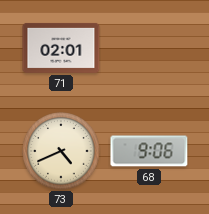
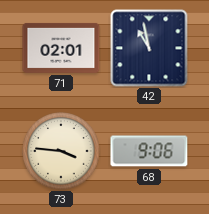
42: none -> 10:58
73: 4:41 -> 3:46
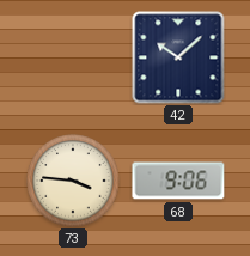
71: 02:01 -> none
42: 10:58 -> 10:08
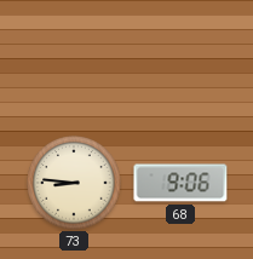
42: 10:08 -> none
73: 3:46 -> 8:46
